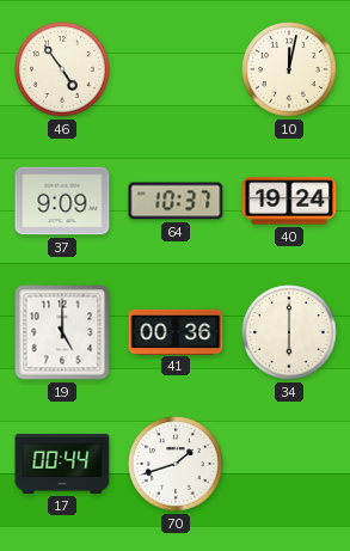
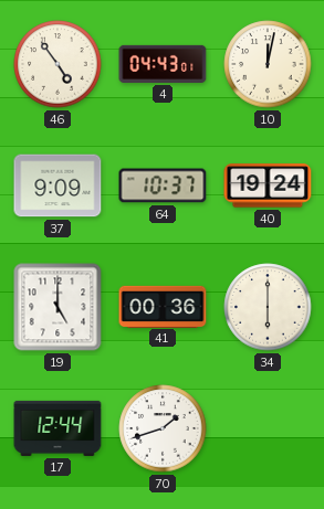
4: none -> 04:43
17: 00:44 -> 12:44
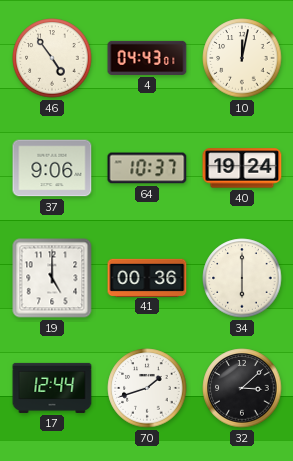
37: 9:09 -> 9:06
32: none -> 3:08
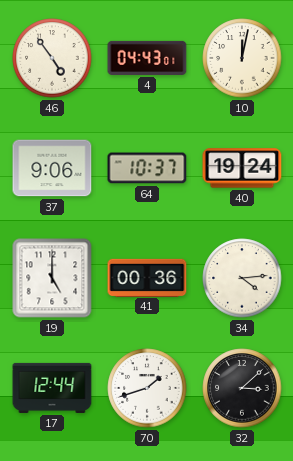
34: 6:00 -> 4:14
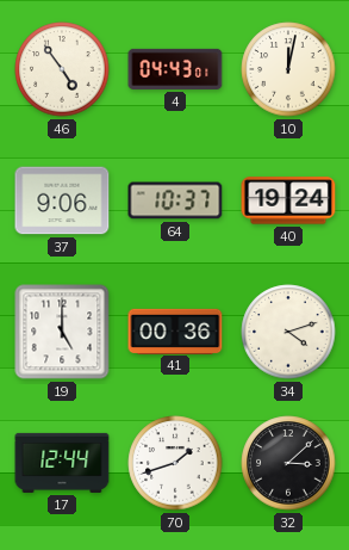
34: 4:14 -> 4:12
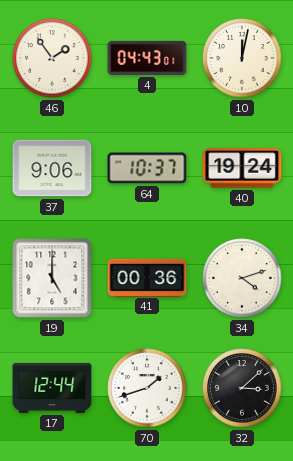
46: 4:54 -> 1:54
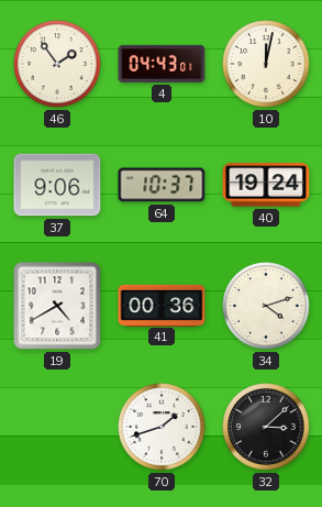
19: 5:00 -> 4:40
17: 12:44 -> none
